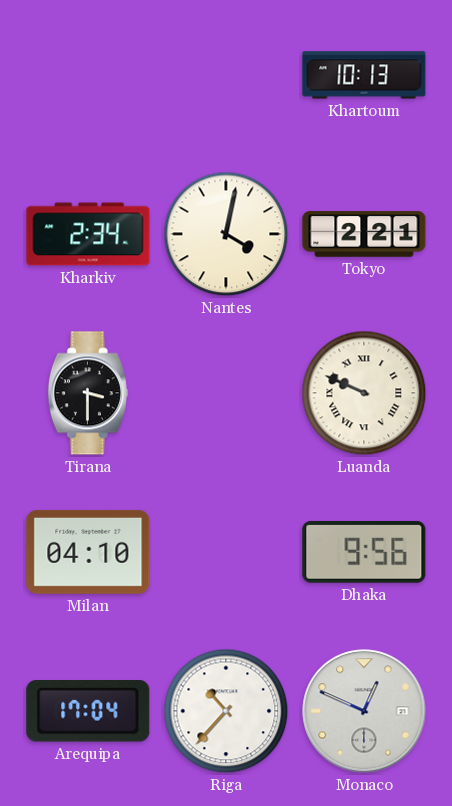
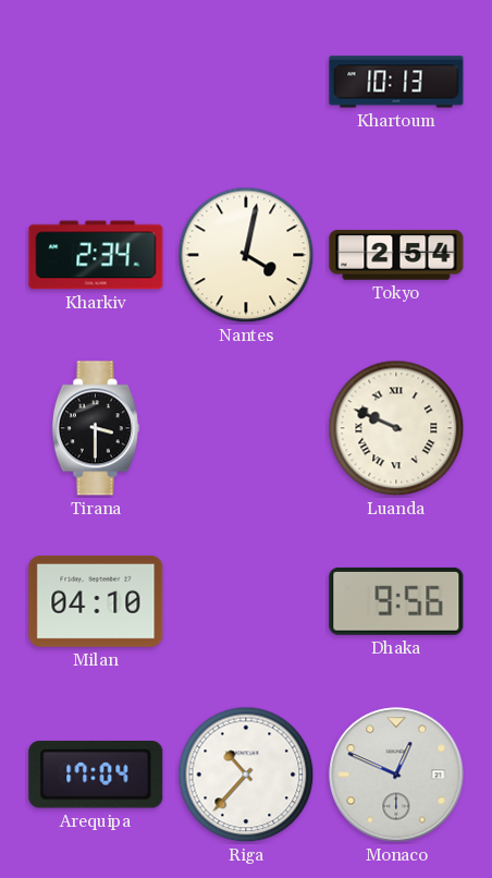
Tokyo: 2:21 -> 2:54
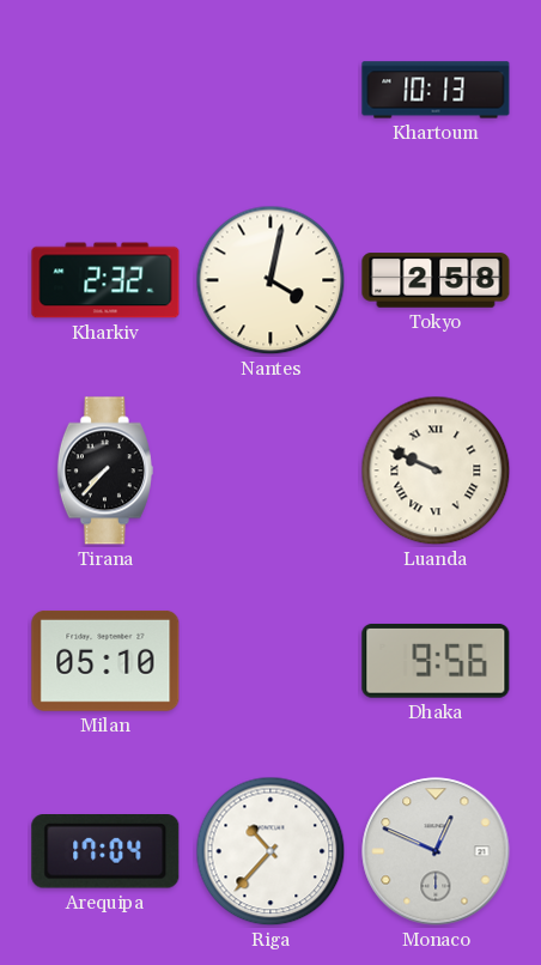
Kharkiv: 2:34 -> 2:32
Tokyo: 2:54 -> 2:58
Tirana: 3:30 -> 7:37
Milan: 04:10 -> 05:10
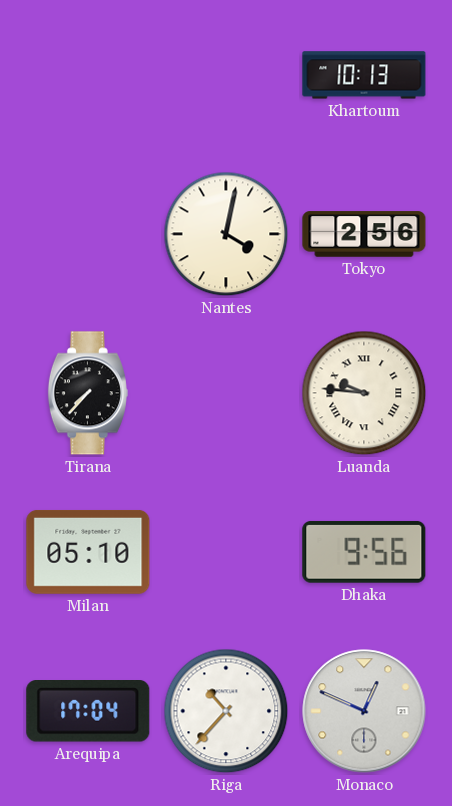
Kharkiv: 2:32 -> none
Tokyo: 2:58 -> 2:56
Luanda: 9:49 -> 9:46
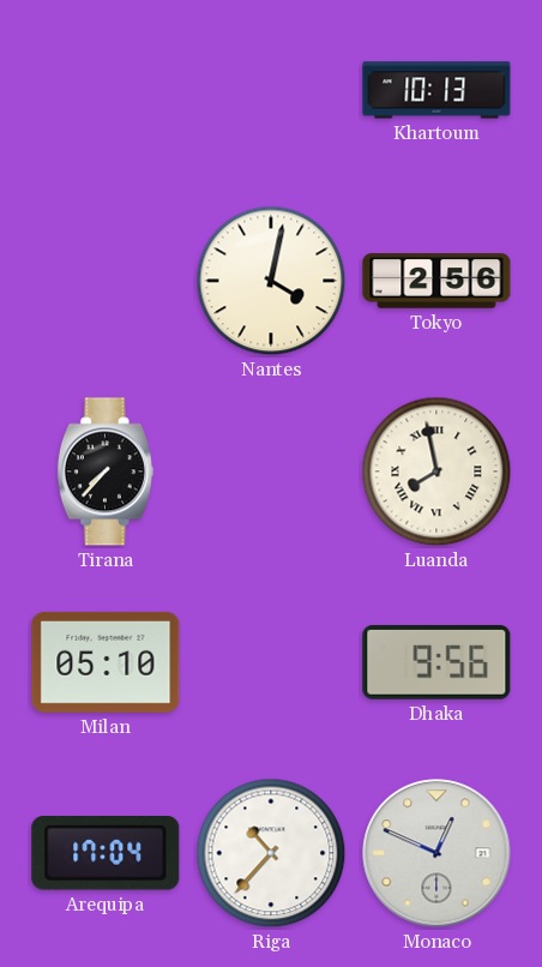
Luanda: 9:46 -> 7:58
